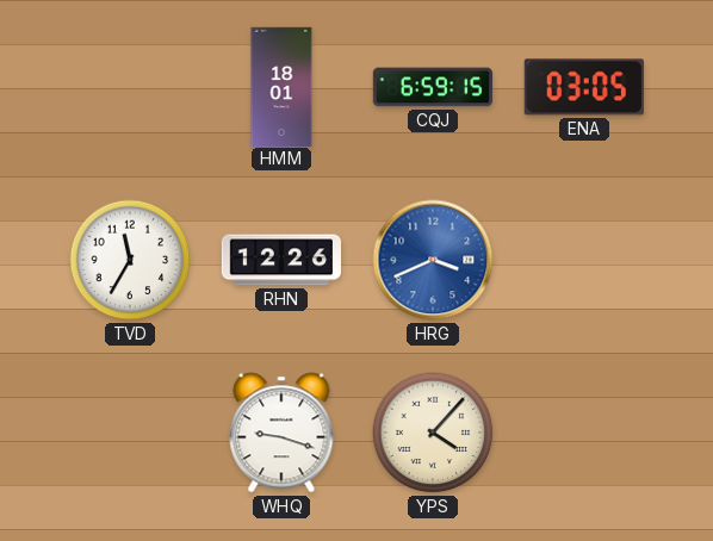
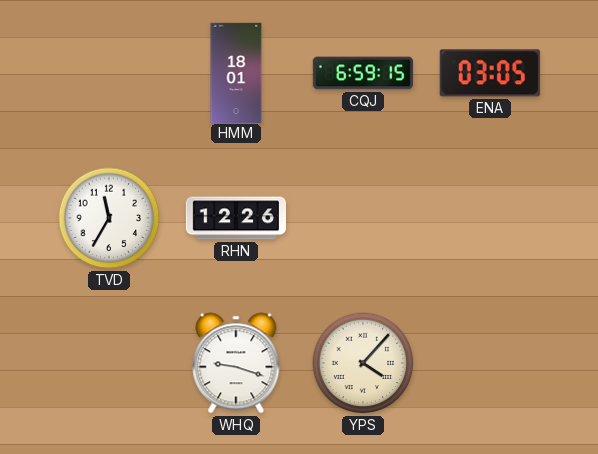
HRG: 3:41 -> none
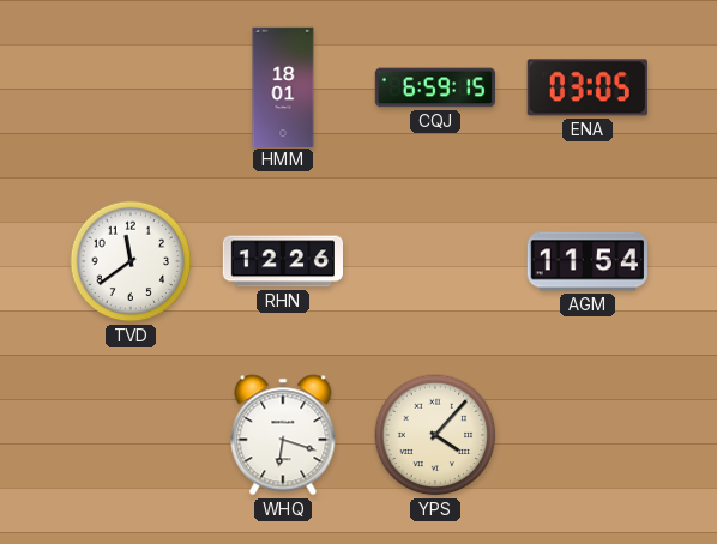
TVD: 11:35 -> 11:39
AGM: none -> 11:54
WHQ: 9:18 -> 6:18
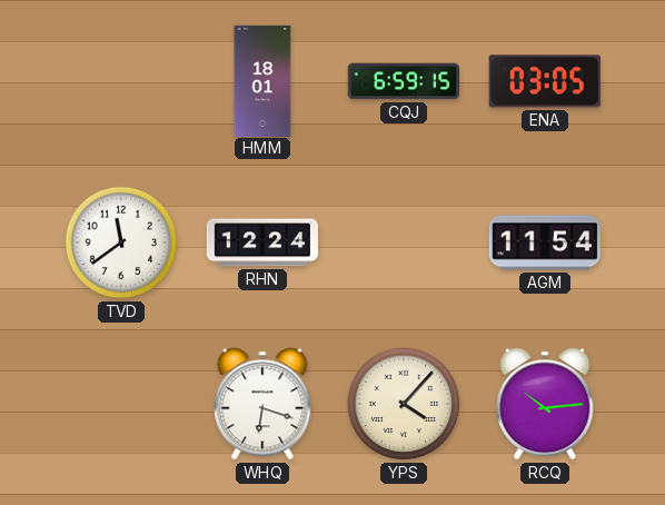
RHN: 12:26 -> 12:24
RCQ: none -> 10:14
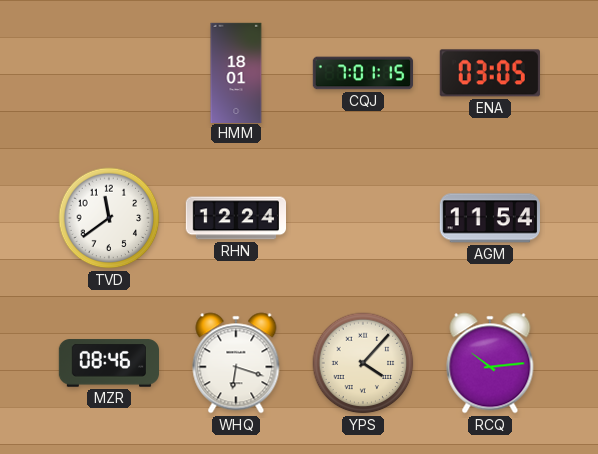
CQJ: 6:59 -> 7:01
MZR: none -> 08:46
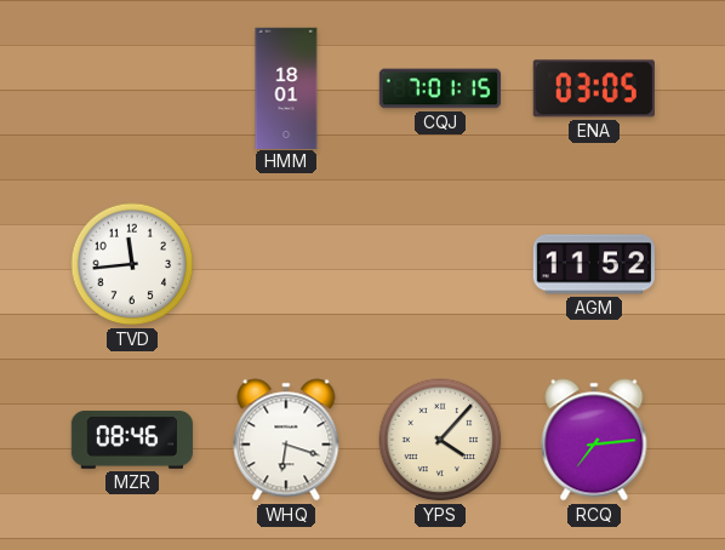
TVD: 11:39 -> 11:44
RHN: 12:24 -> none
AGM: 11:54 -> 11:52
RCQ: 10:14 -> 7:14
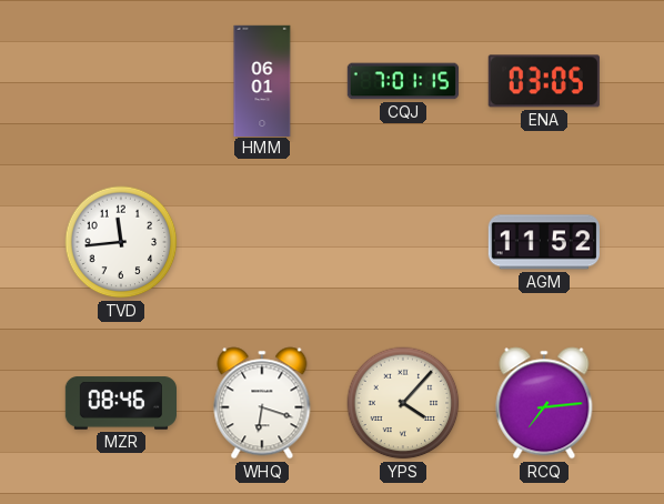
HMM: 18:01 -> 06:01
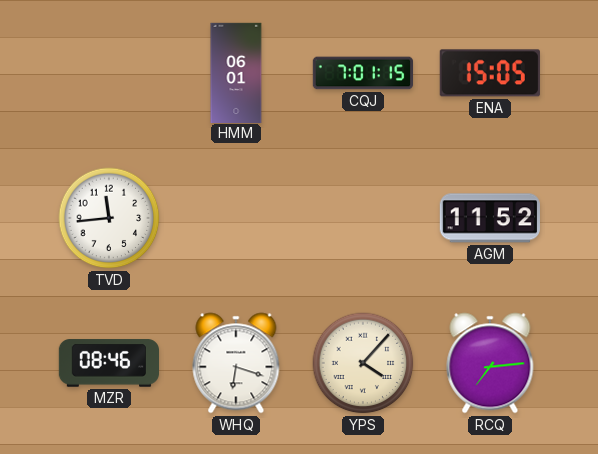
ENA: 03:05 -> 15:05
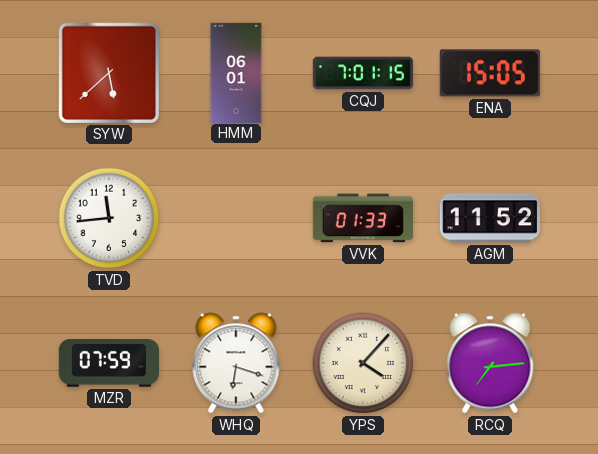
SYW: none -> 5:38
VVK: none -> 01:33
MZR: 08:46 -> 07:59
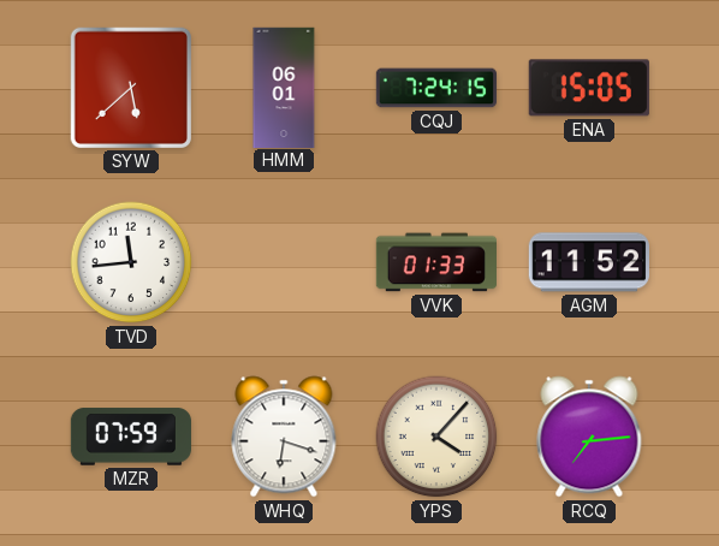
CQJ: 7:01 -> 7:24
